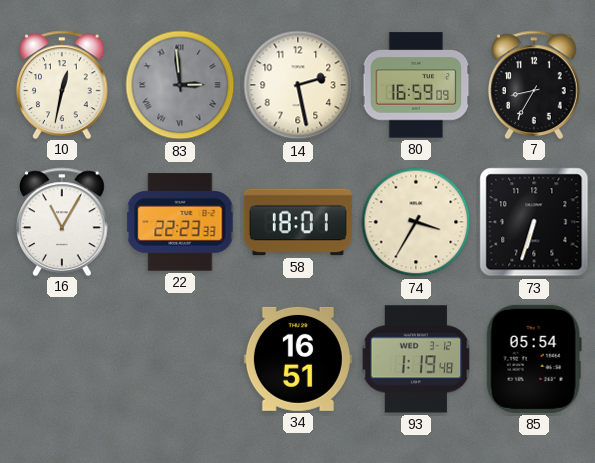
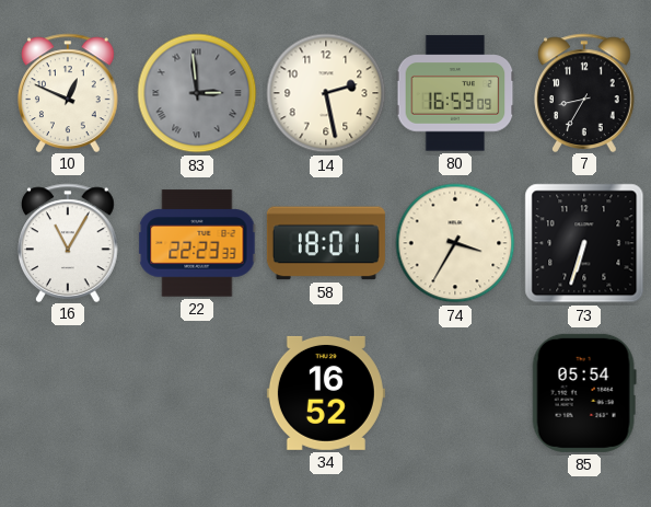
10: 12:32 -> 12:49
34: 16:51 -> 16:52
93: 1:19 -> none
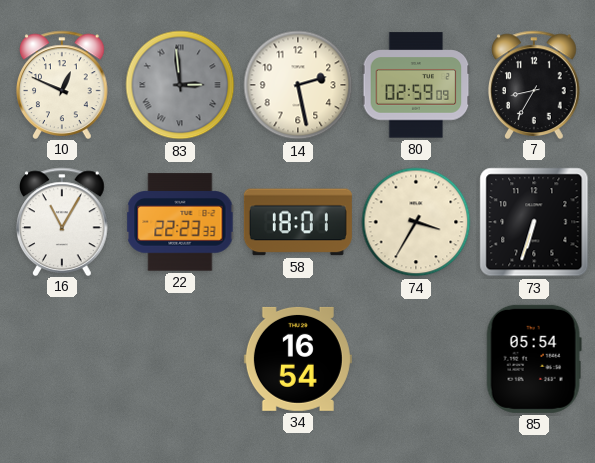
80: 16:59 -> 02:59
34: 16:52 -> 16:54
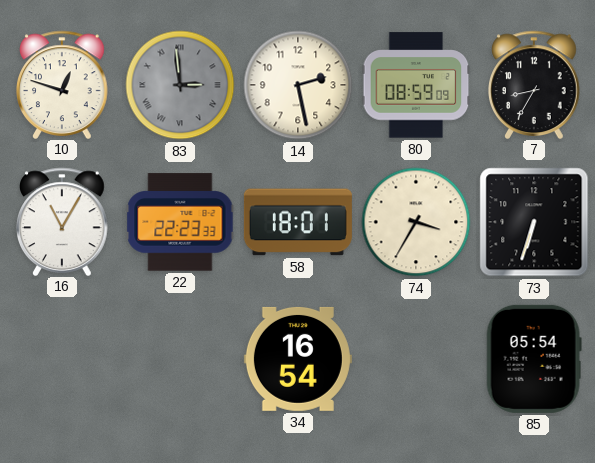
10: 12:49 -> 12:48
80: 02:59 -> 08:59
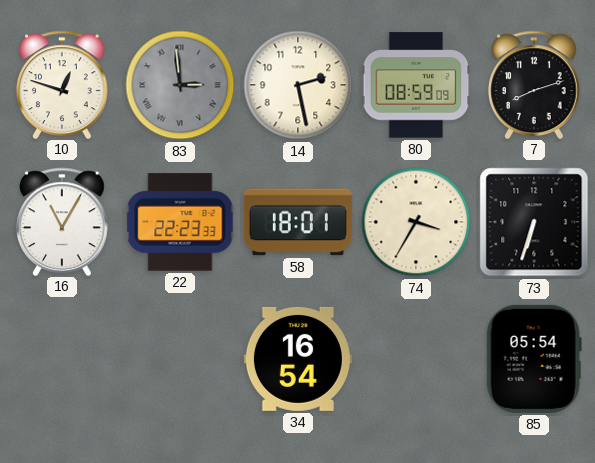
7: 8:35 -> 8:12
